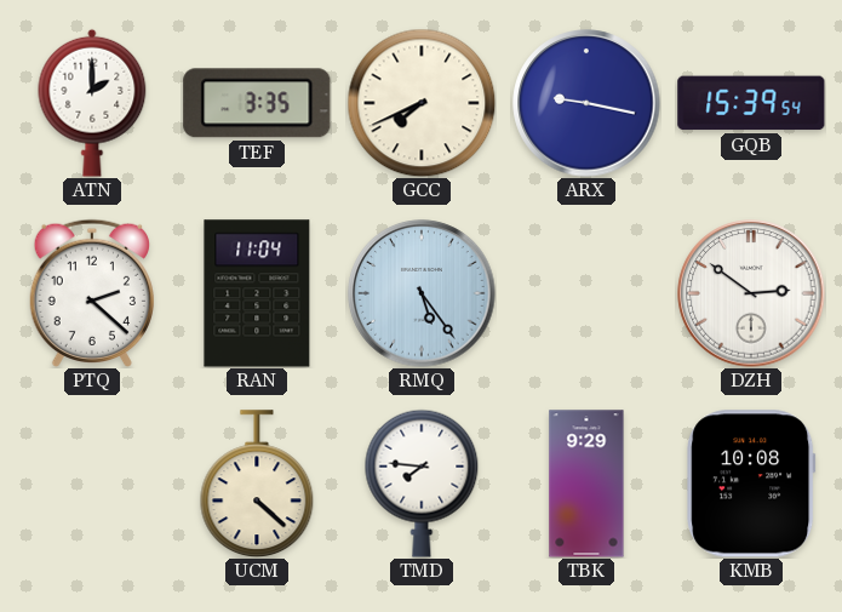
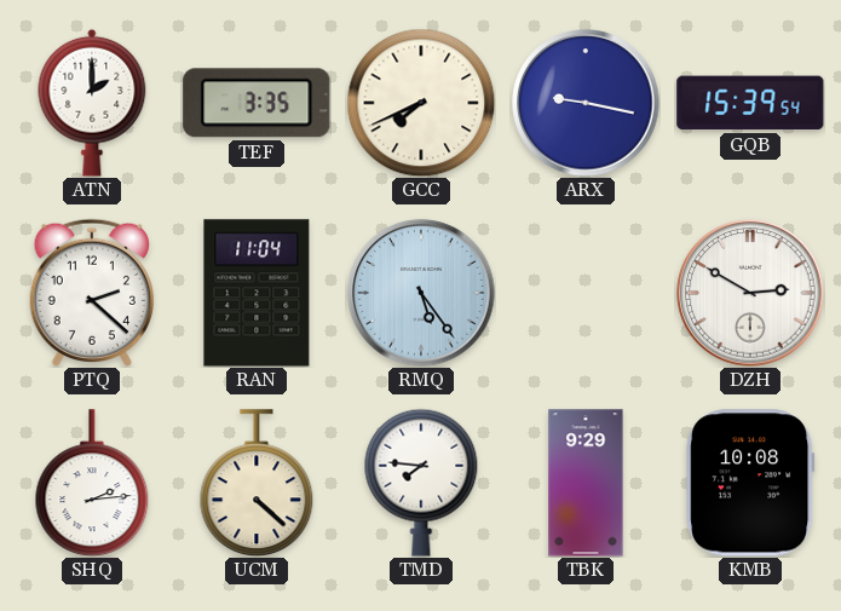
DZH: 2:51 -> 2:50
SHQ: none -> 2:14
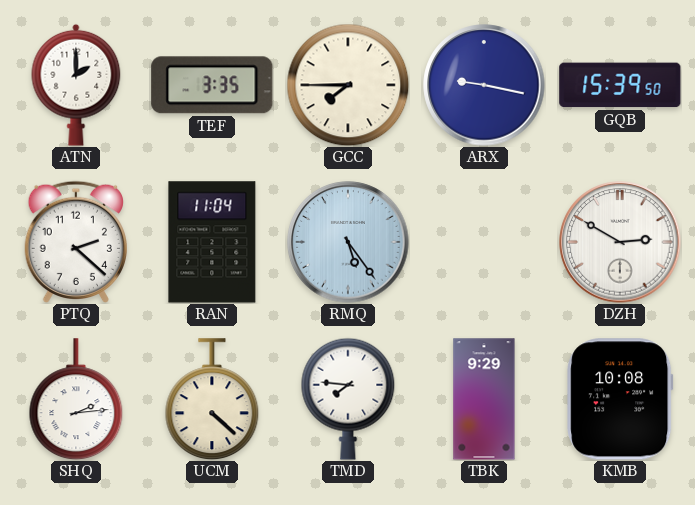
GCC: 7:41 -> 7:45
GQB: 15:39:54 -> 15:39:50
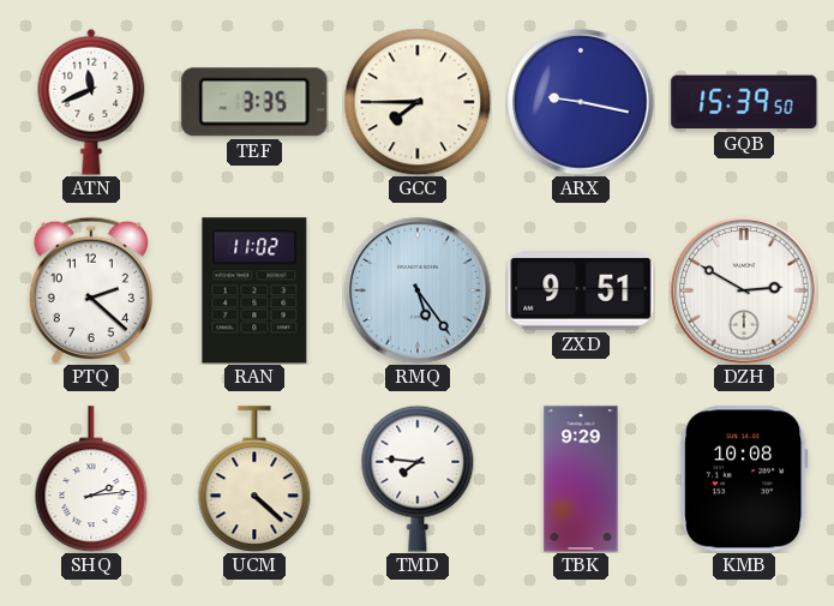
ATN: 2:00 -> 11:41
RAN: 11:04 -> 11:02
ZXD: none -> 9:51
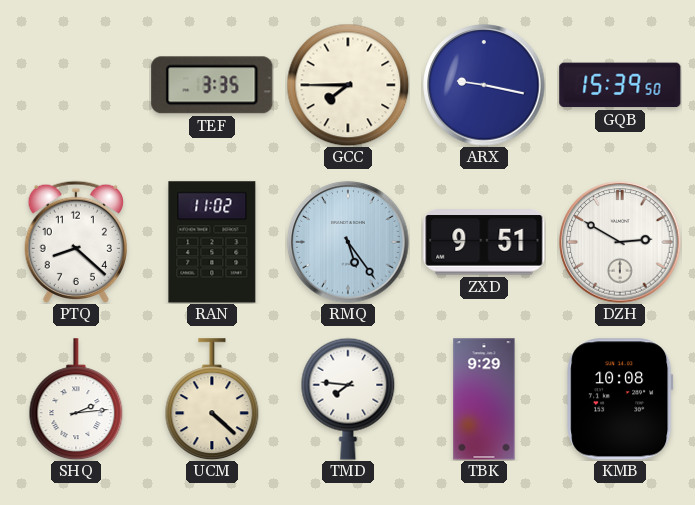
ATN: 11:41 -> none
PTQ: 2:22 -> 8:22
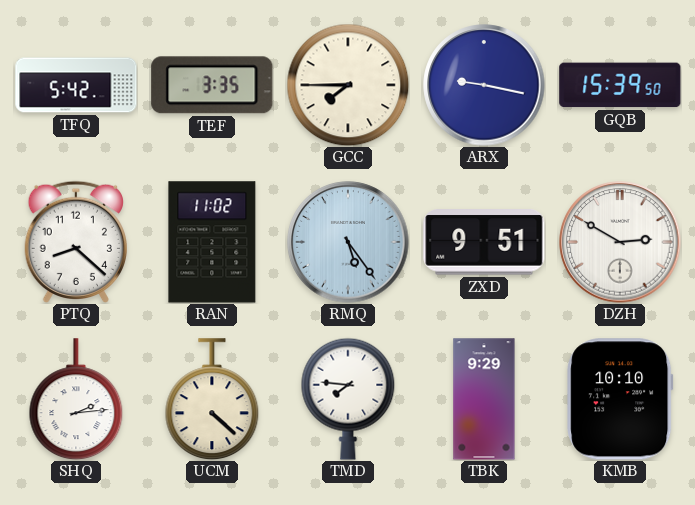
TFQ: none -> 5:42
KMB: 10:08 -> 10:10
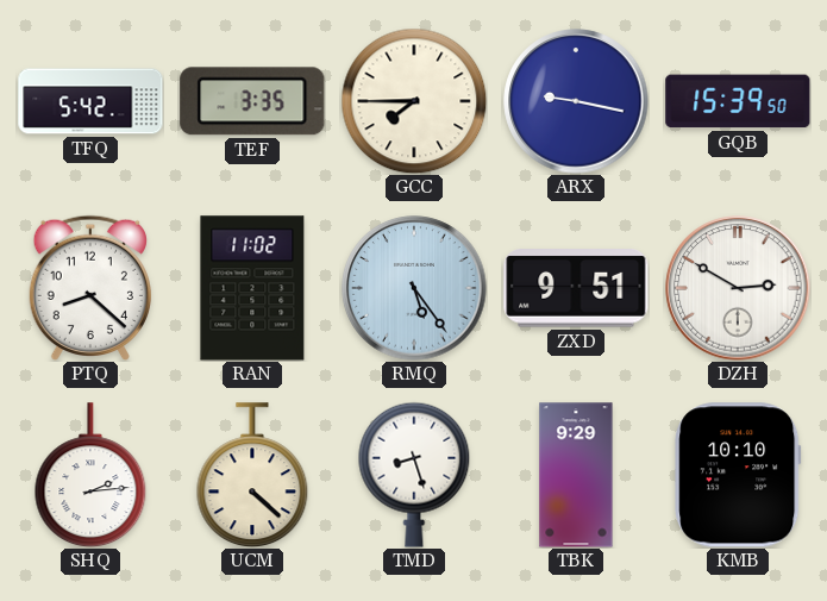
TMD: 7:46 -> 8:27
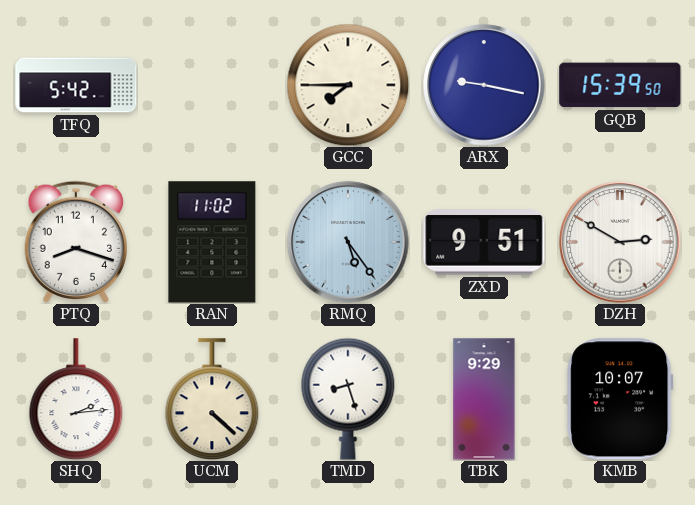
TEF: 3:35 -> none
PTQ: 8:22 -> 8:18
KMB: 10:10 -> 10:07
